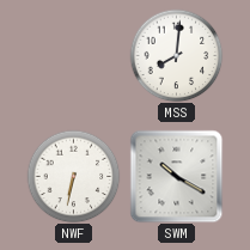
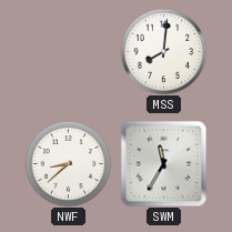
NWF: 6:32 -> 8:38
SWM: 10:20 -> 11:35
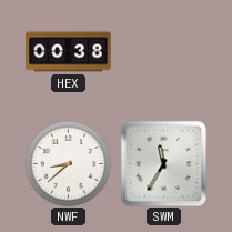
HEX: none -> 00:38
MSS: 8:01 -> none
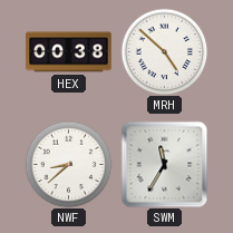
MRH: none -> 4:52
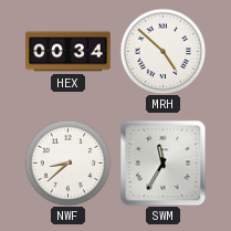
HEX: 00:38 -> 00:34
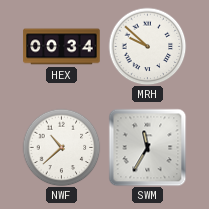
MRH: 4:52 -> 9:52
NWF: 8:38 -> 10:38
